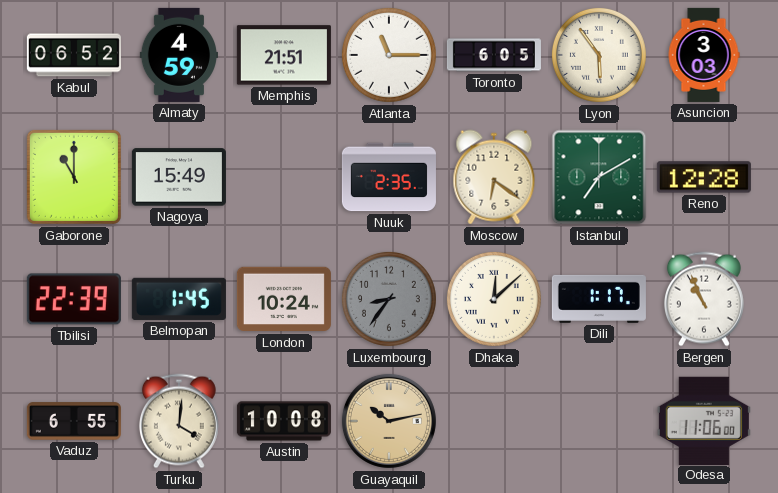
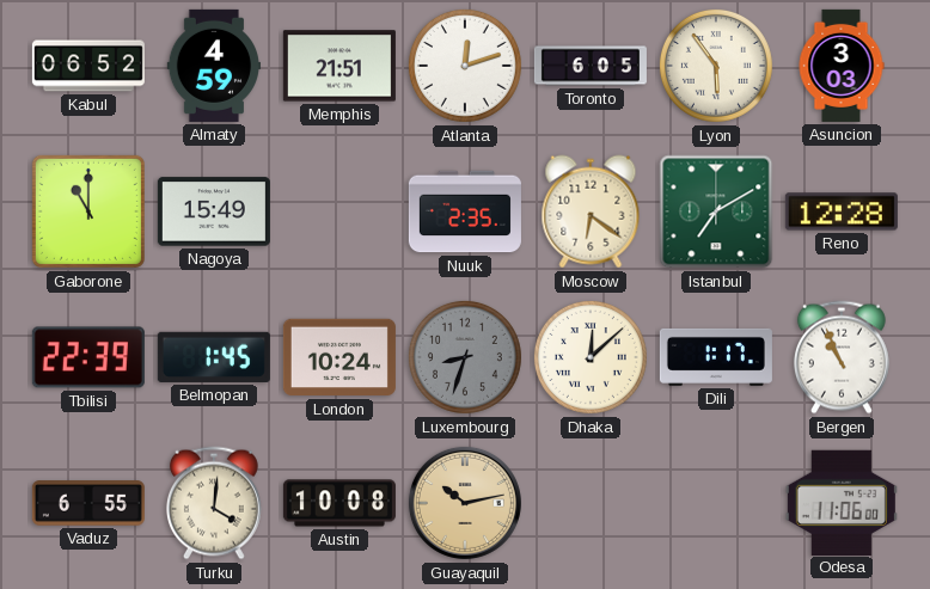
Atlanta: 11:15 -> 12:12
Luxembourg: 8:36 -> 8:33
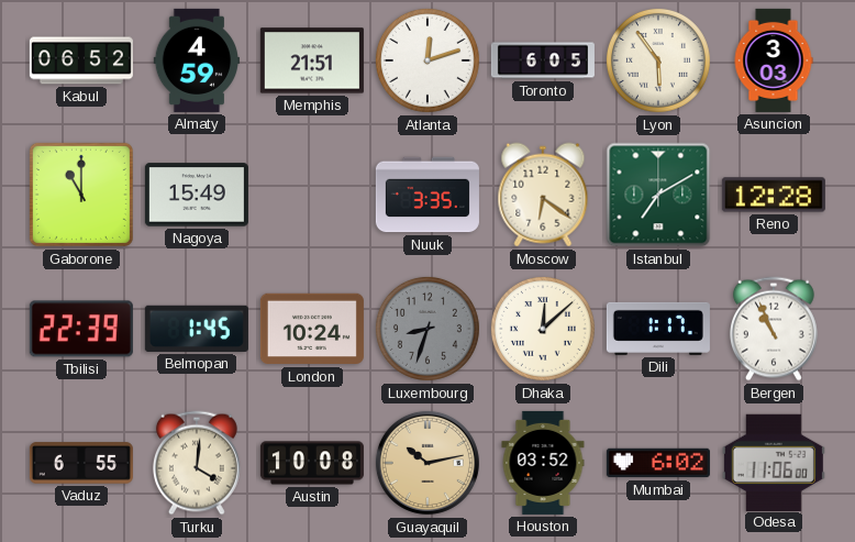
Nuuk: 2:35 -> 3:35
Houston: none -> 03:52
Mumbai: none -> 6:02
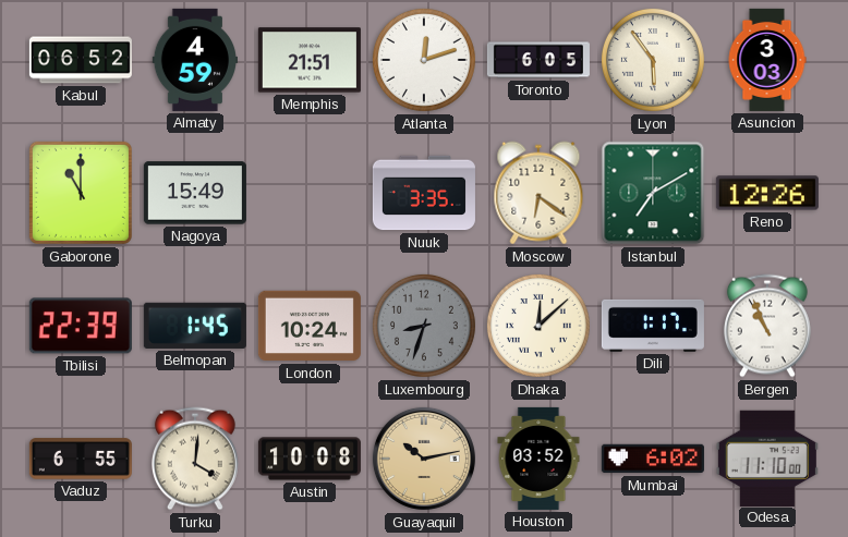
Reno: 12:28 -> 12:26
Odesa: 11:06 -> 11:10
